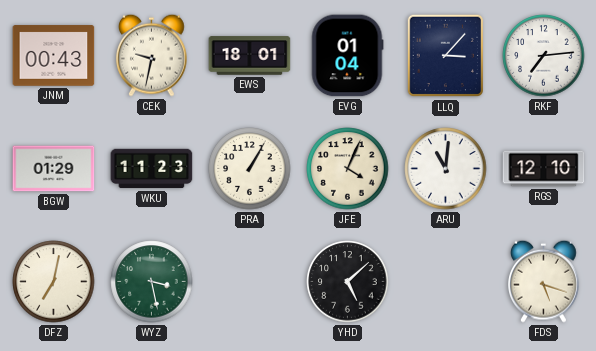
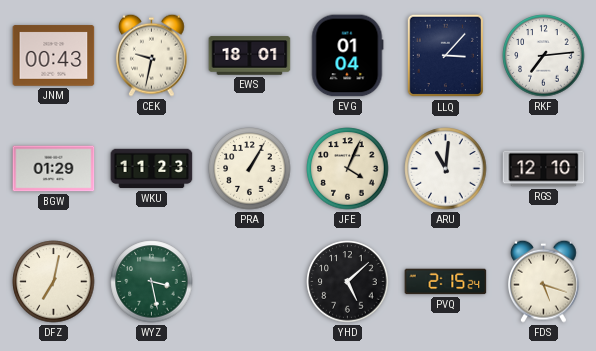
PVQ: none -> 2:15
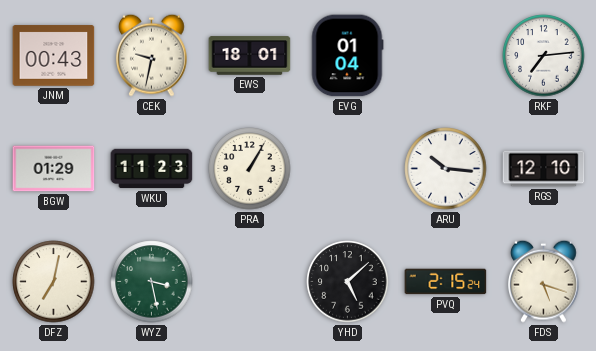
LLQ: 3:07 -> none
JFE: 4:04 -> none
ARU: 11:01 -> 10:16
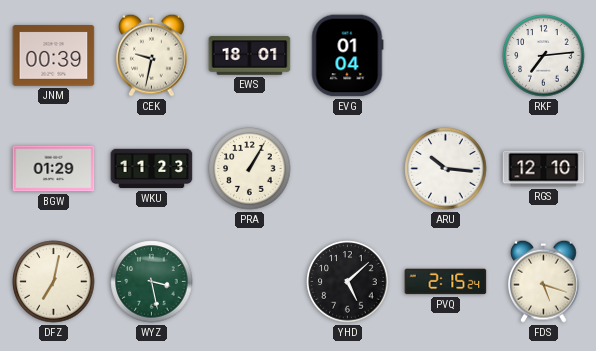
JNM: 00:43 -> 00:39
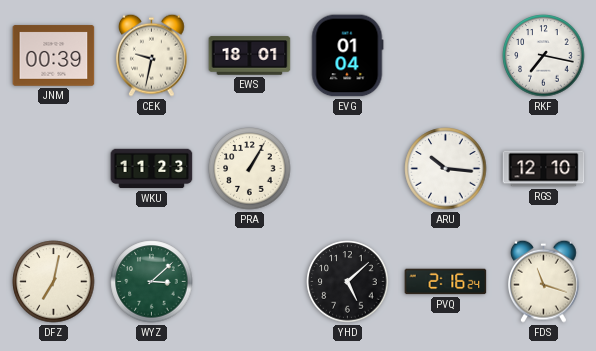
RKF: 7:14 -> 7:17
BGW: 01:29 -> none
WYZ: 3:28 -> 3:08
PVQ: 2:15 -> 2:16
FDS: 5:18 -> 11:18
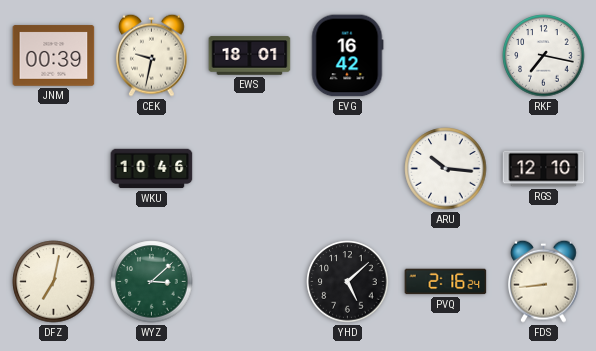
EVG: 01:04 -> 16:42
WKU: 11:23 -> 10:46
PRA: 1:05 -> none
FDS: 11:18 -> 8:44
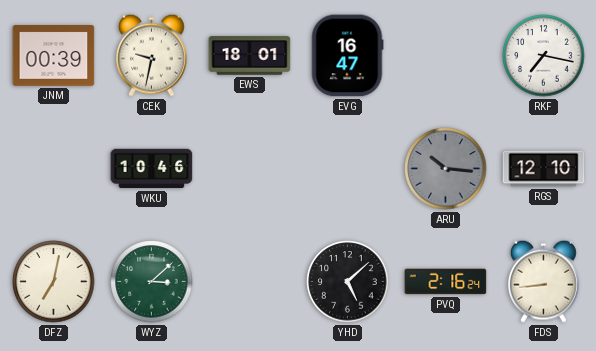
EVG: 16:42 -> 16:47
ARU dial: white -> grey
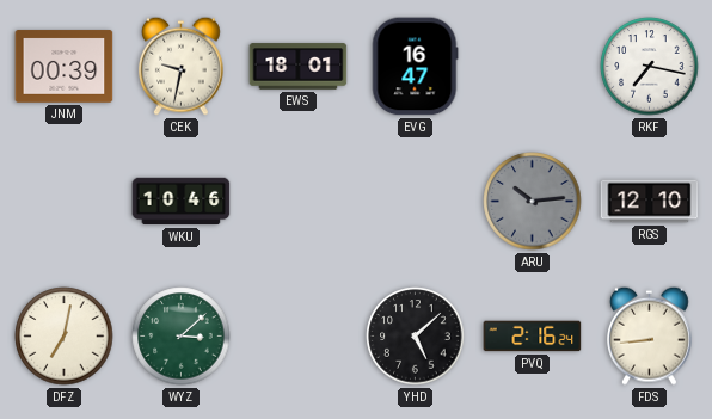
ARU: 10:16 -> 10:14
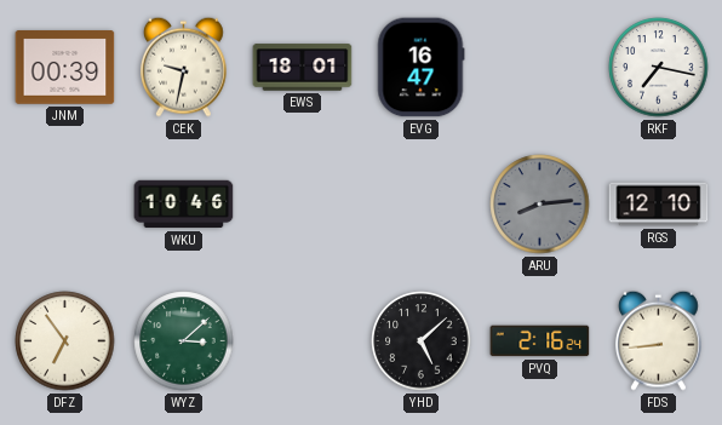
ARU: 10:14 -> 8:14
DFZ: 7:02 -> 6:54
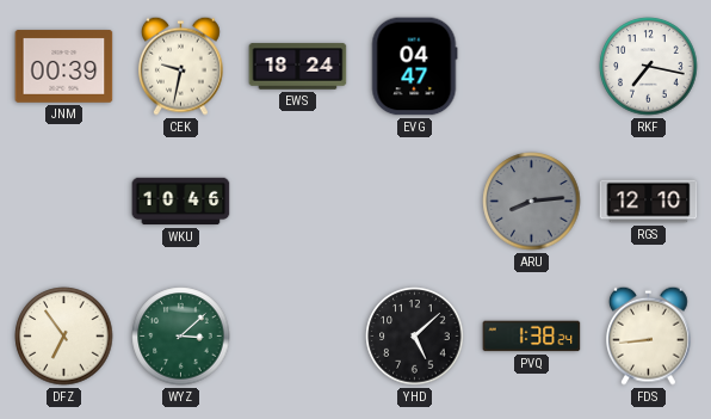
EWS: 18:01 -> 18:24
EVG: 16:47 -> 04:47
PVQ: 2:16 -> 1:38
